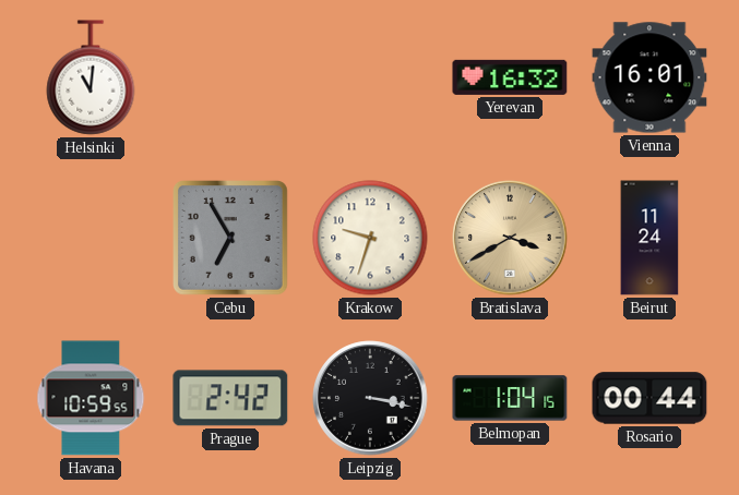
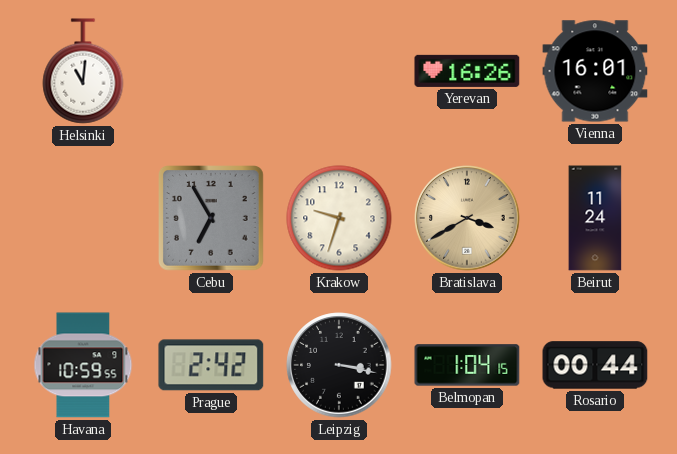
Yerevan: 16:32 -> 16:26
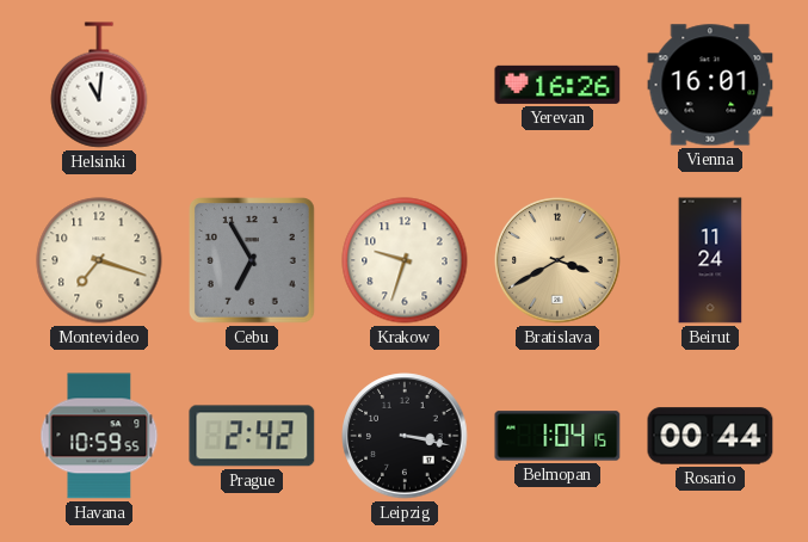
Montevideo: none -> 7:18
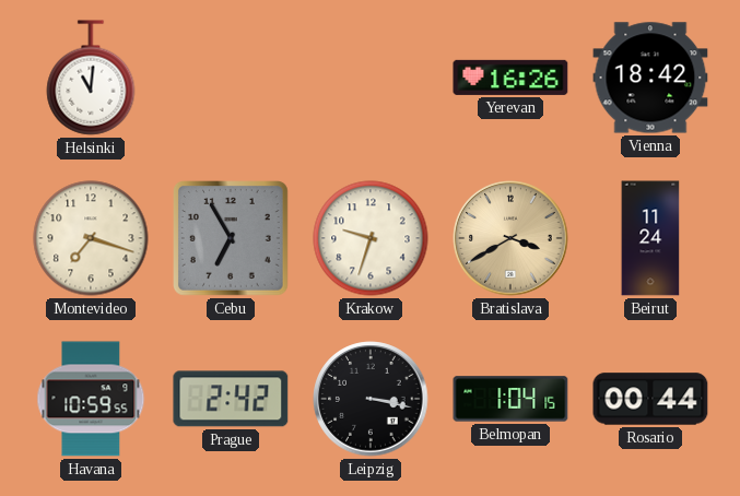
Vienna: 16:01 -> 18:42
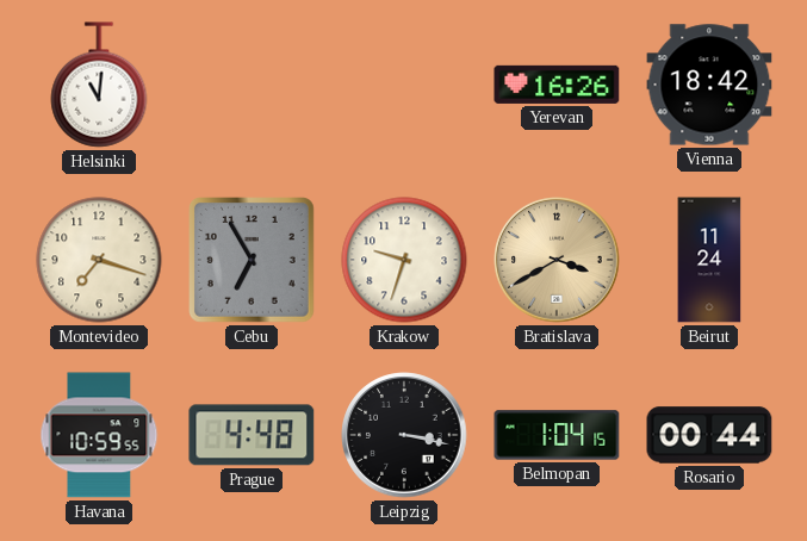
Prague: 2:42 -> 4:48
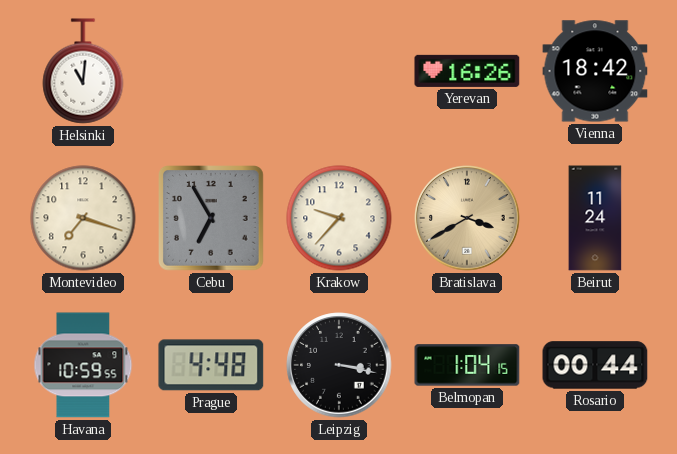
Krakow: 9:33 -> 9:37
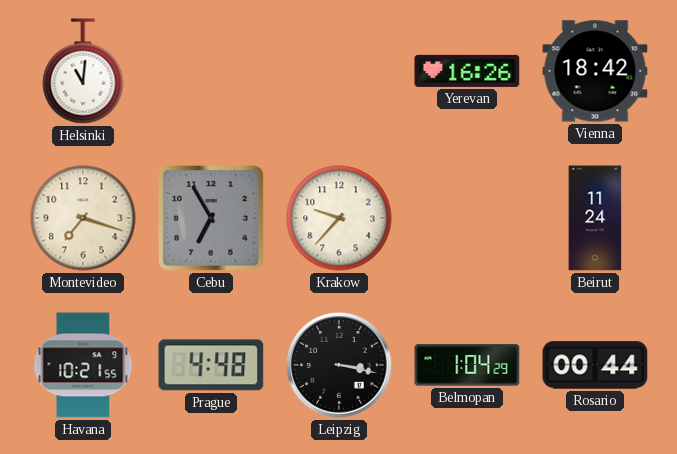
Bratislava: 3:40 -> none
Havana: 10:59 -> 10:21
Belmopan: 1:04:15 -> 1:04:29
